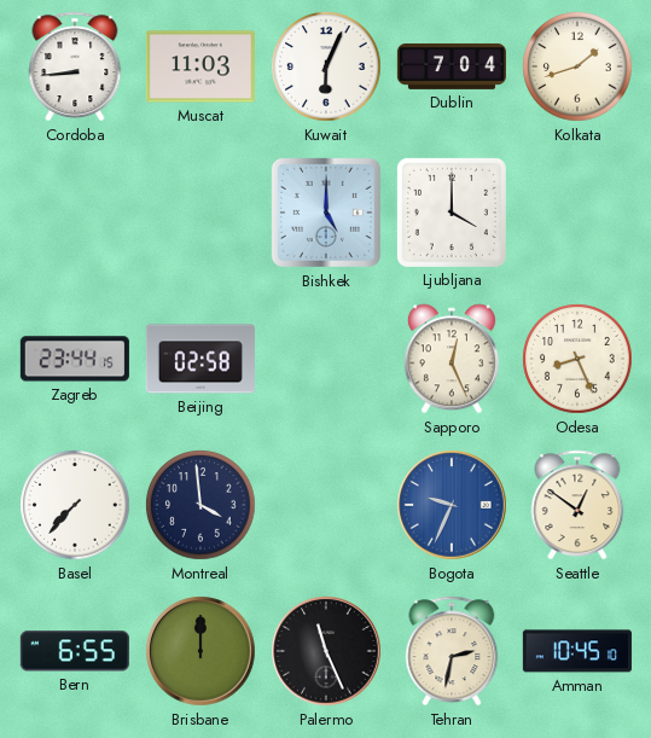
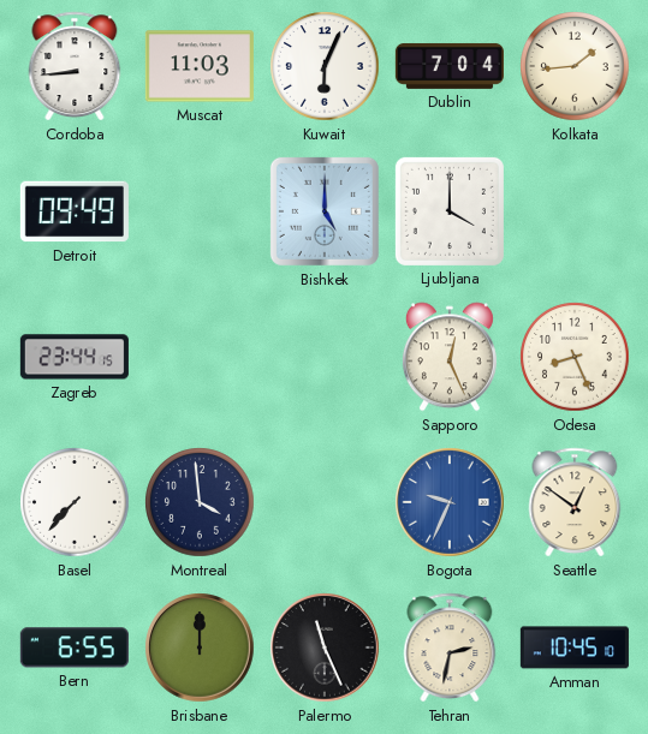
Kolkata: 1:42 -> 1:44
Detroit: none -> 09:49
Beijing: 02:58 -> none
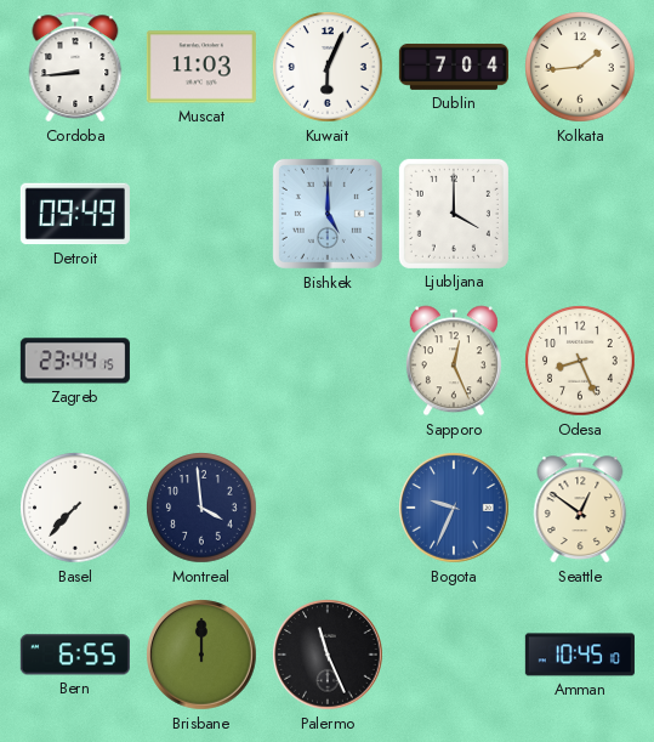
Tehran: 2:32 -> none
